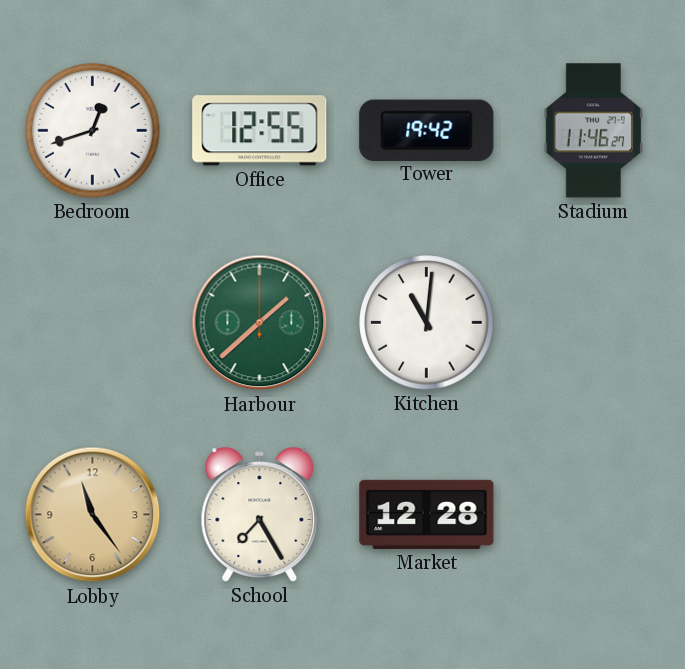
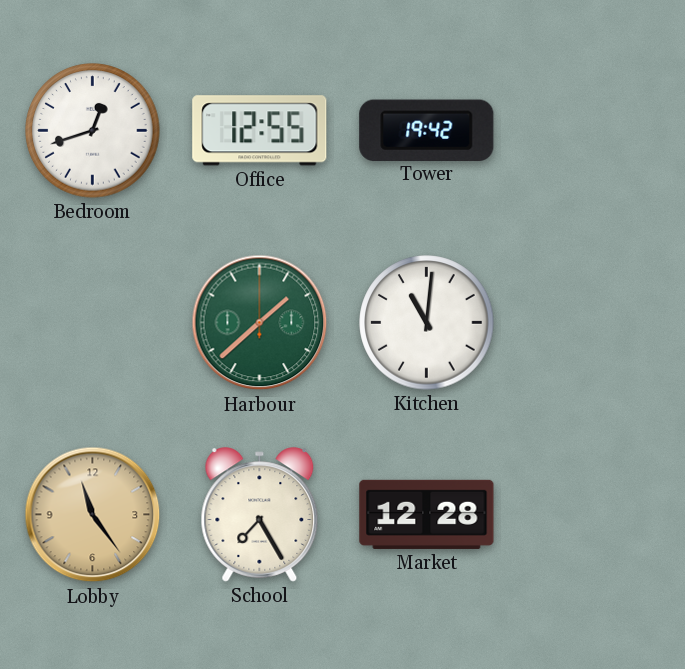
Stadium: 11:46 -> none
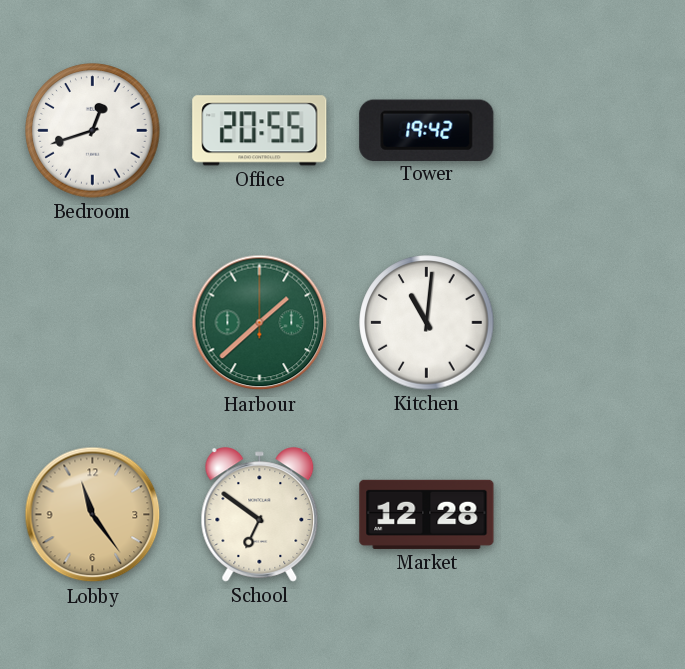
Office: 12:55 -> 20:55
School: 7:25 -> 6:51
